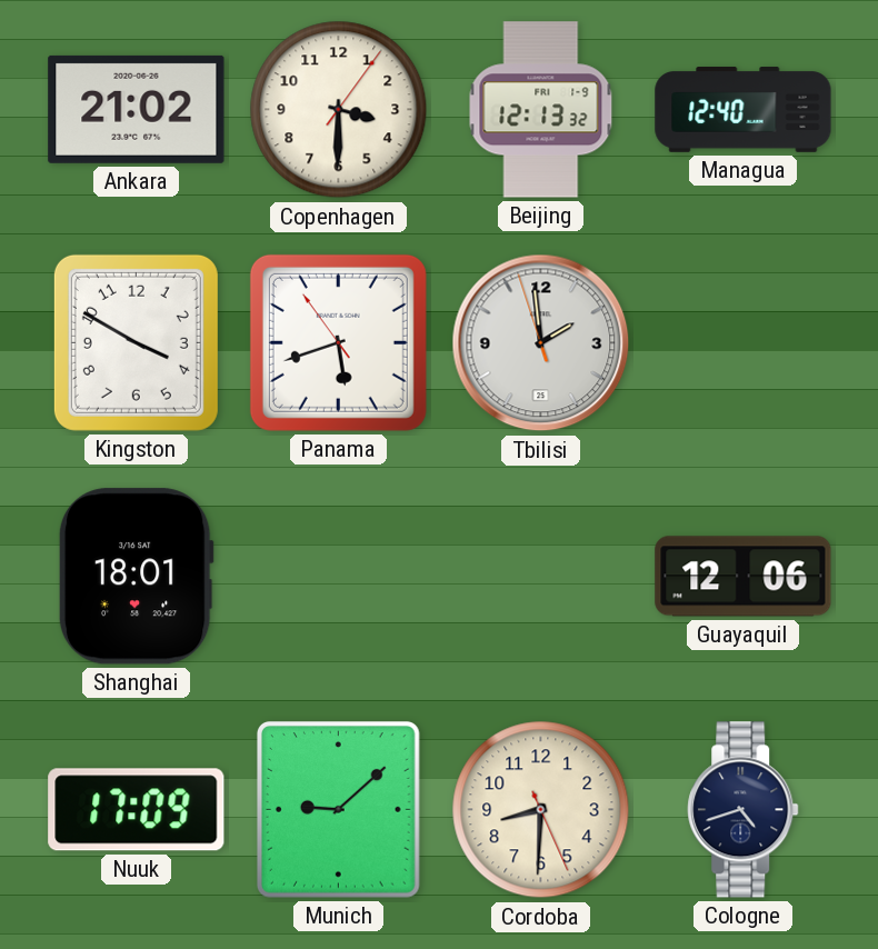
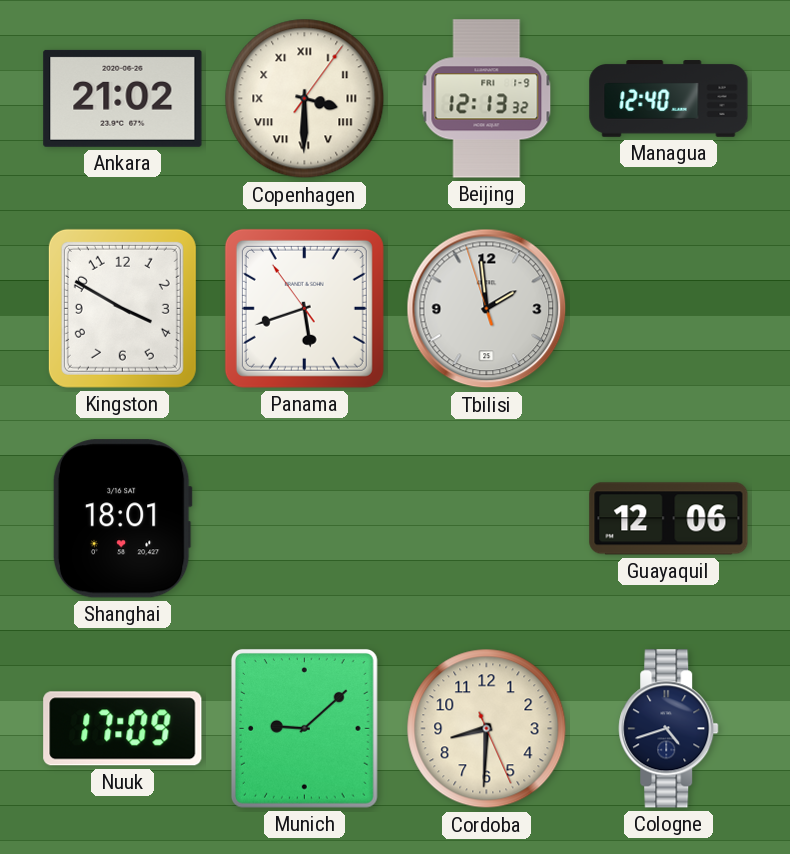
Copenhagen numerals: Arabic -> Roman
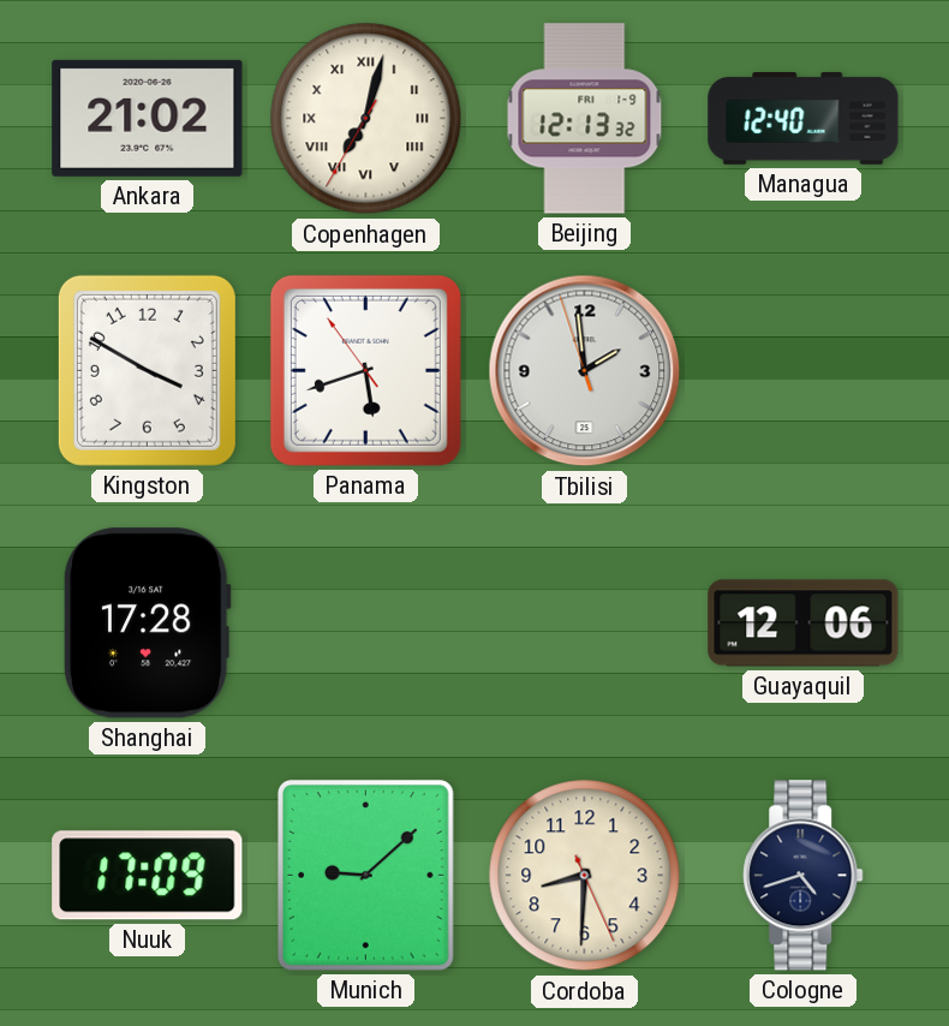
Copenhagen: 3:30 -> 7:02
Shanghai: 18:01 -> 17:28
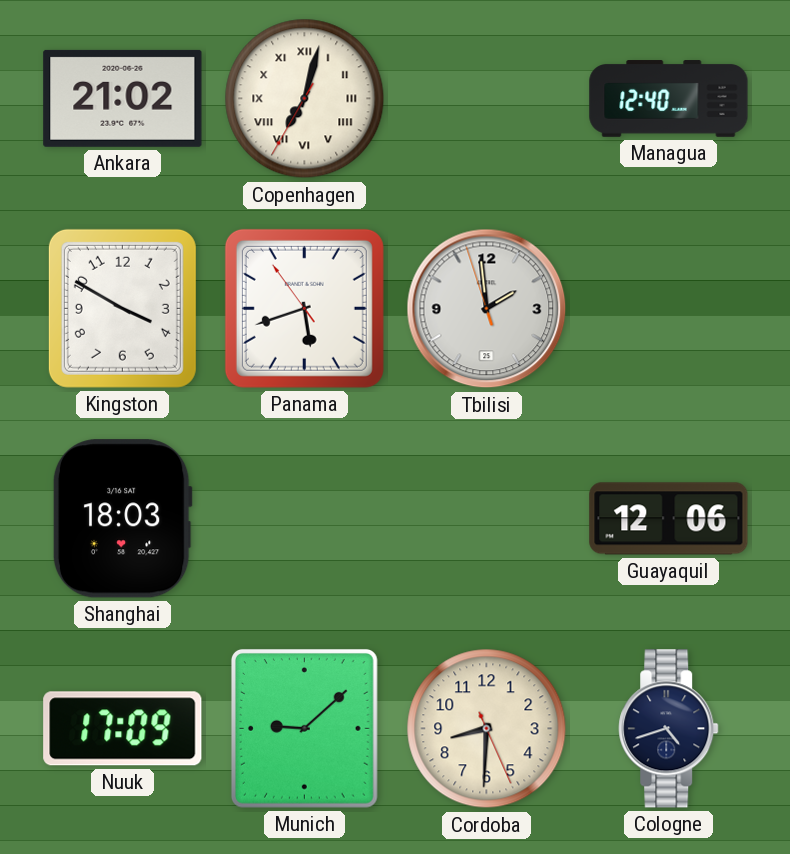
Beijing: 12:13 -> none
Shanghai: 17:28 -> 18:03
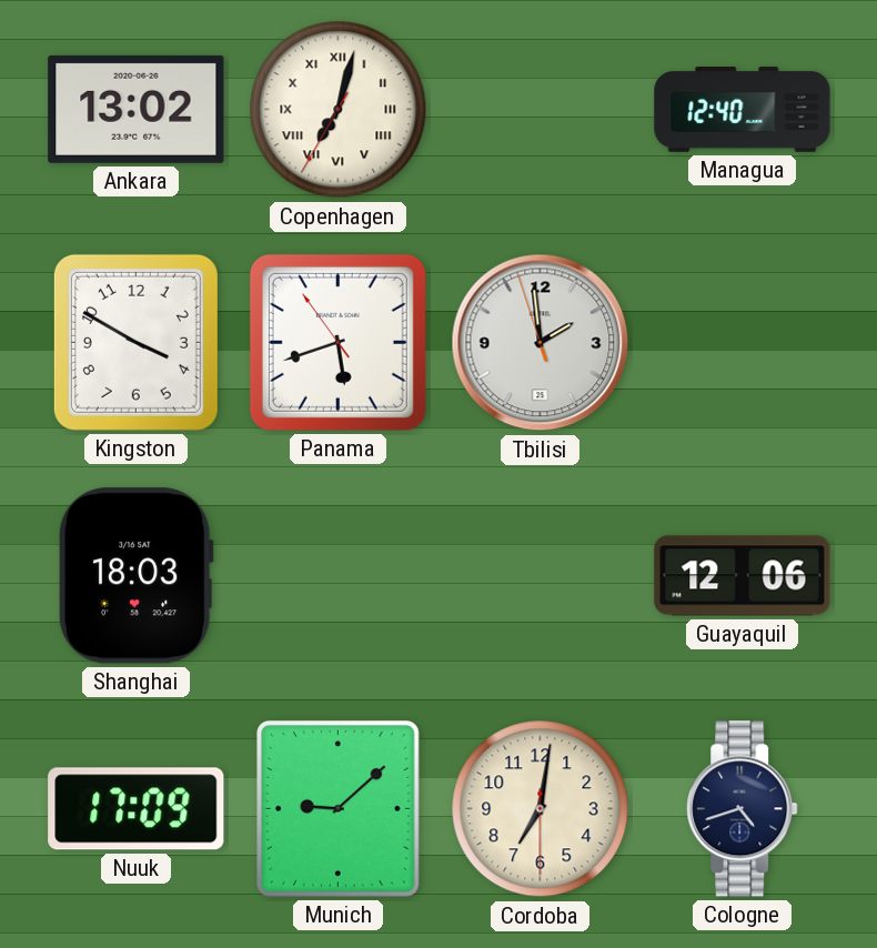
Ankara: 21:02 -> 13:02
Cordoba: 8:30 -> 7:01
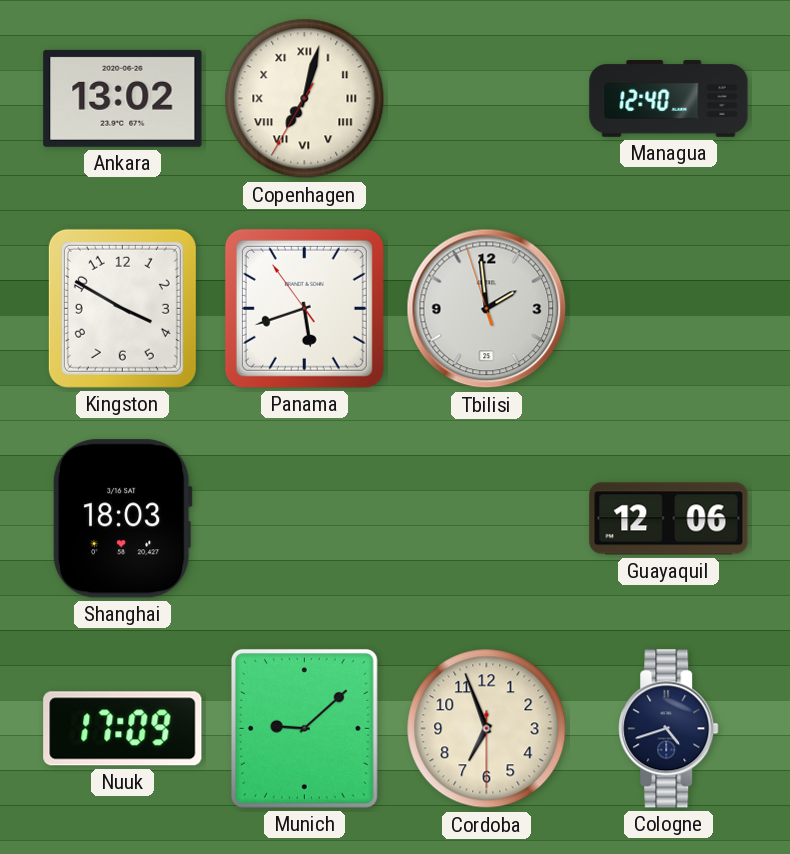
Cordoba: 7:01 -> 6:56
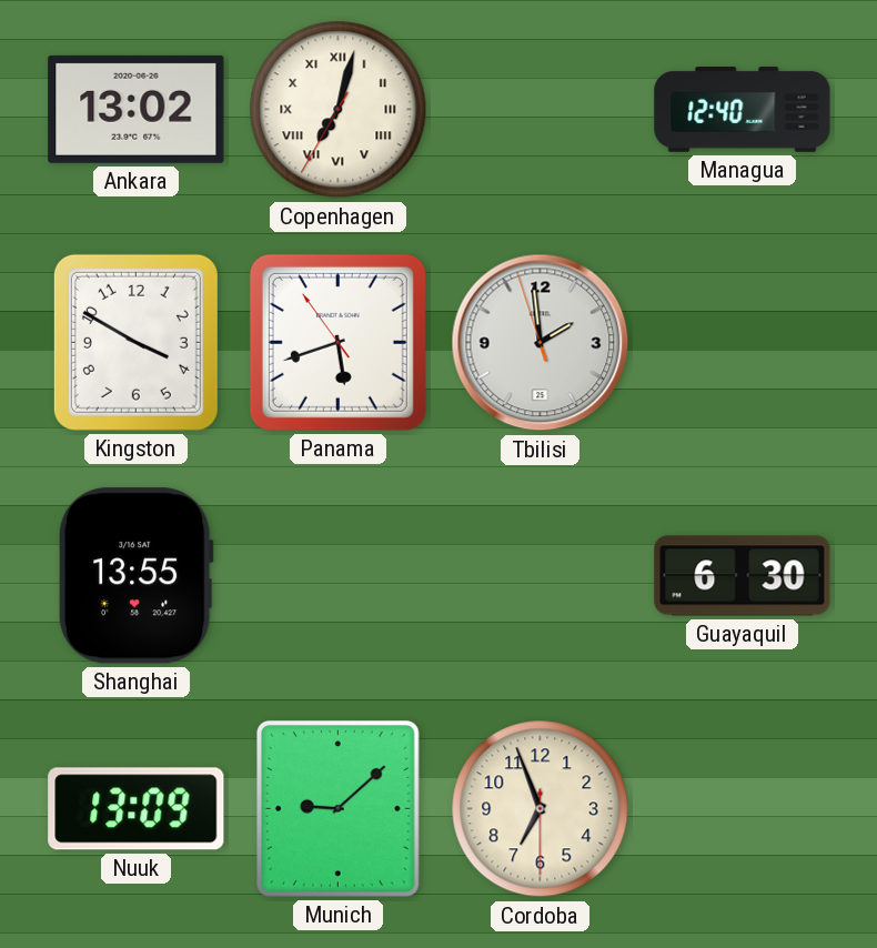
Shanghai: 18:03 -> 13:55
Guayaquil: 12:06 -> 6:30
Nuuk: 17:09 -> 13:09
Cologne: 4:42 -> none
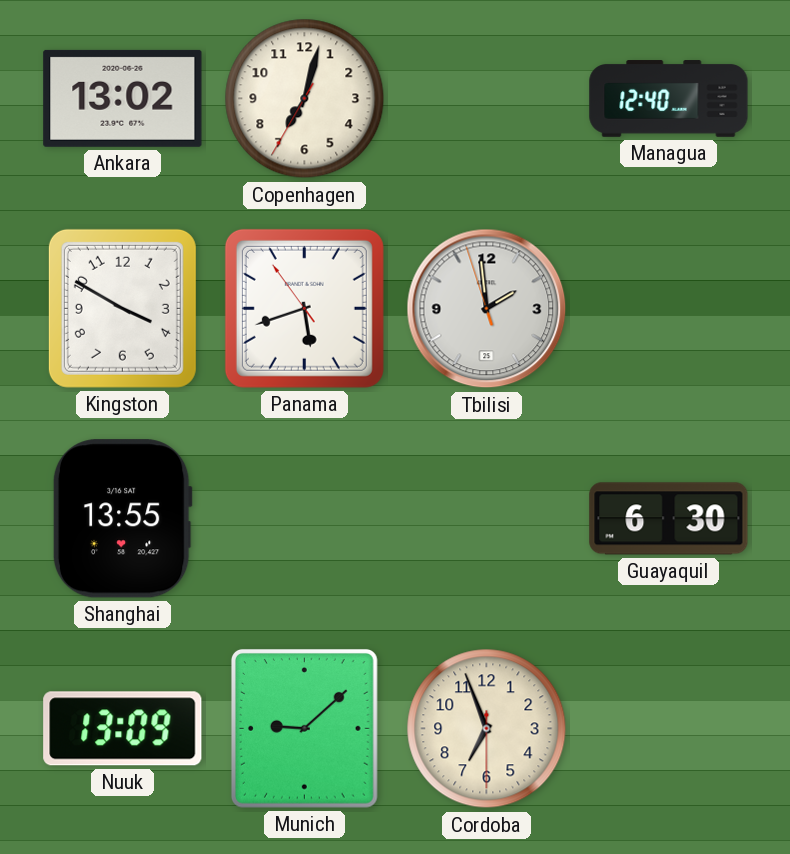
Copenhagen numerals: Roman -> Arabic
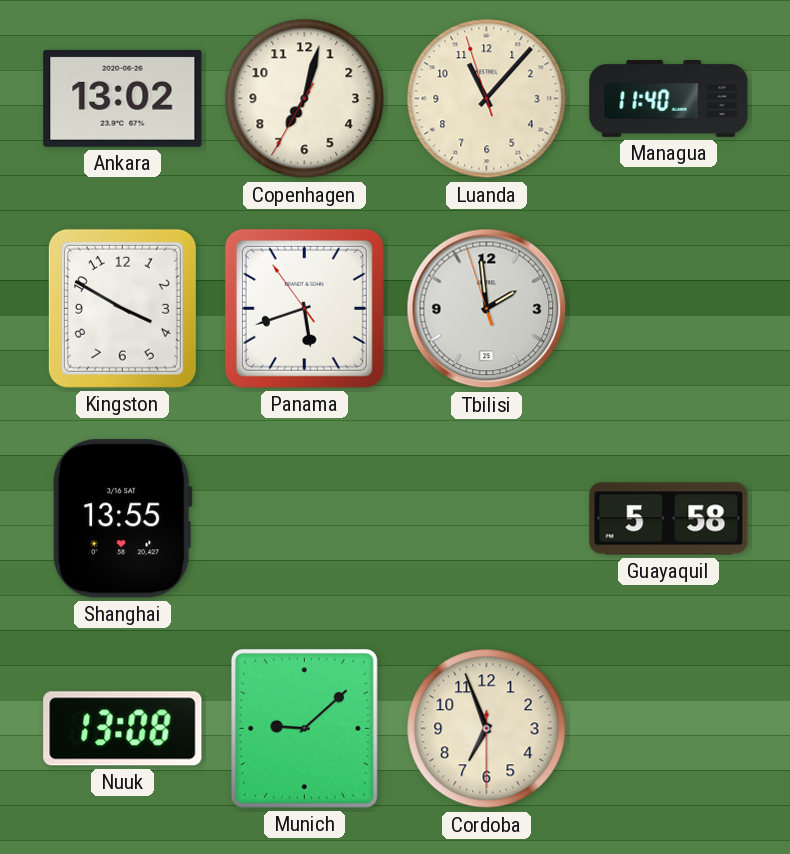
Luanda: none -> 11:06
Managua: 12:40 -> 11:40
Guayaquil: 6:30 -> 5:58
Nuuk: 13:09 -> 13:08
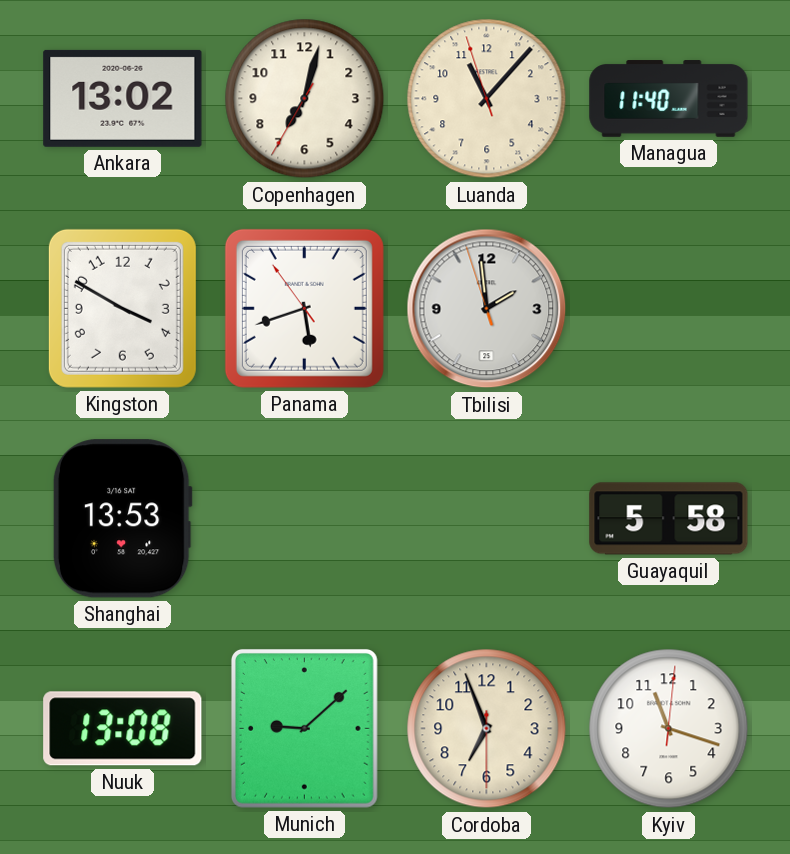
Shanghai: 13:55 -> 13:53
Kyiv: none -> 11:18
